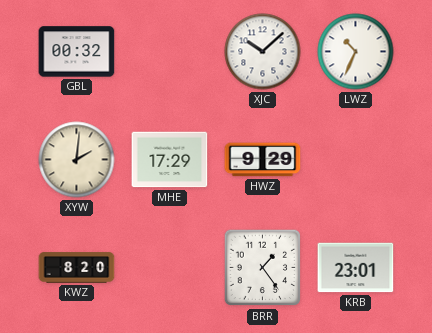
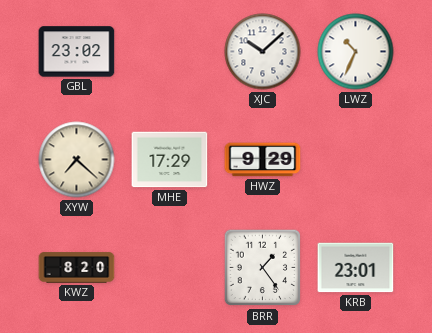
GBL: 00:32 -> 23:02
XYW: 2:01 -> 7:22
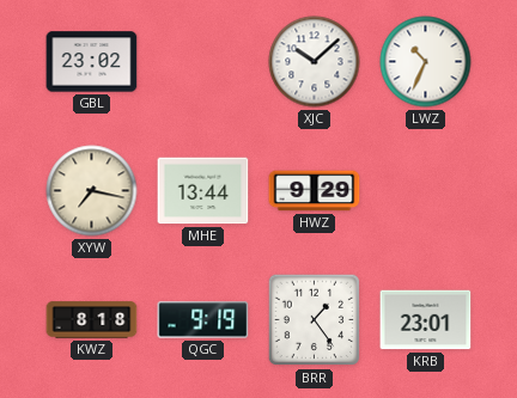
XYW: 7:22 -> 7:17
MHE: 17:29 -> 13:44
KWZ: 8:20 -> 8:18
QGC: none -> 9:19
